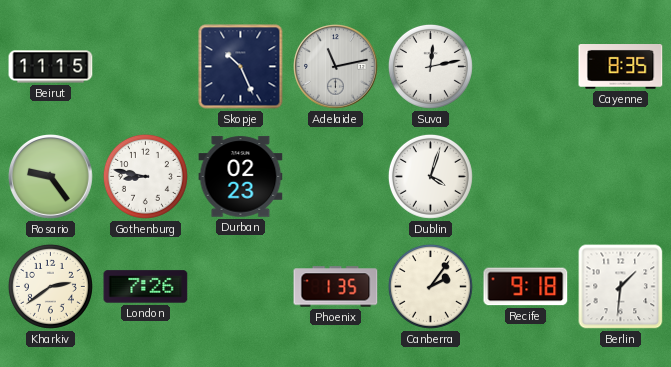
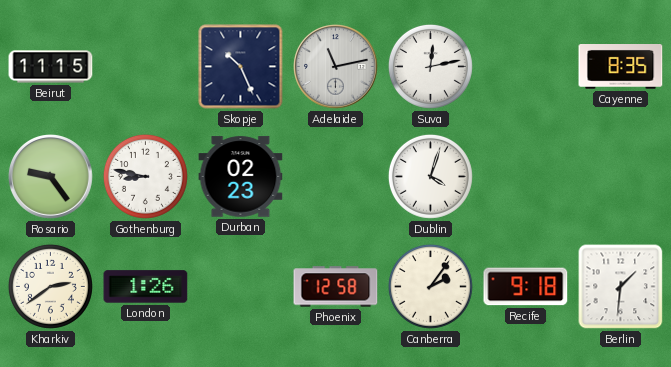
London: 7:26 -> 1:26
Phoenix: 1:35 -> 12:58
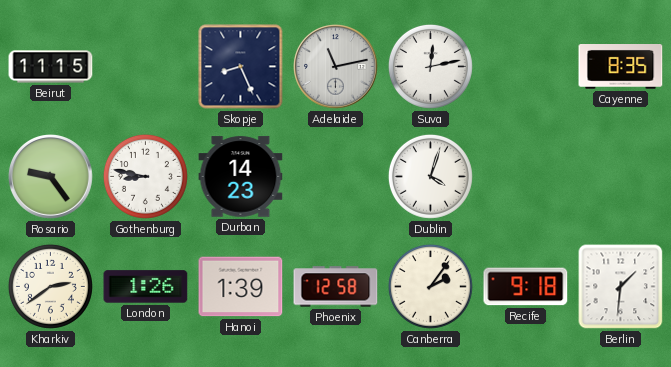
Skopje: 10:26 -> 8:26
Durban: 02:23 -> 14:23
Hanoi: none -> 1:39
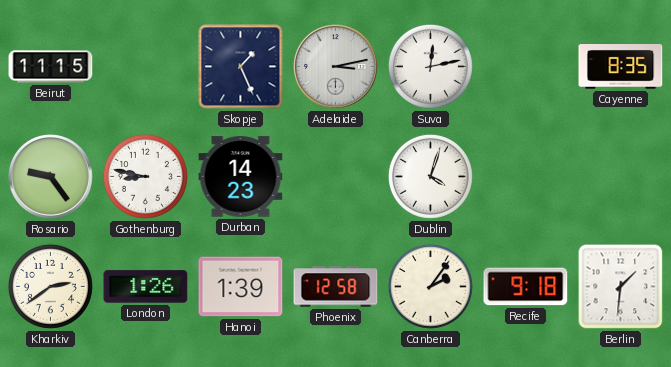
Skopje: 8:26 -> 1:26
Adelaide: 11:13 -> 3:13
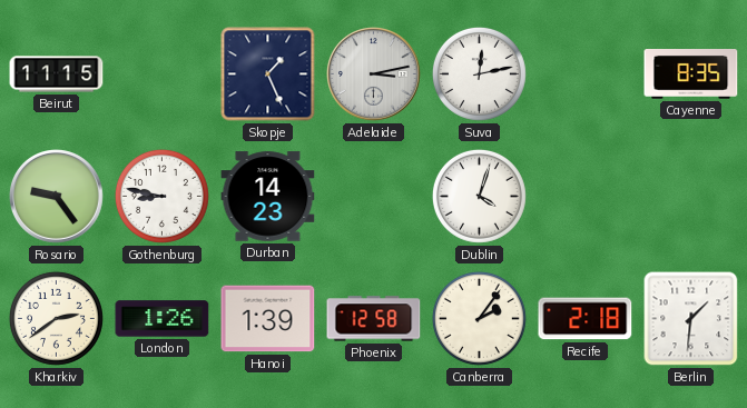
Recife: 9:18 -> 2:18
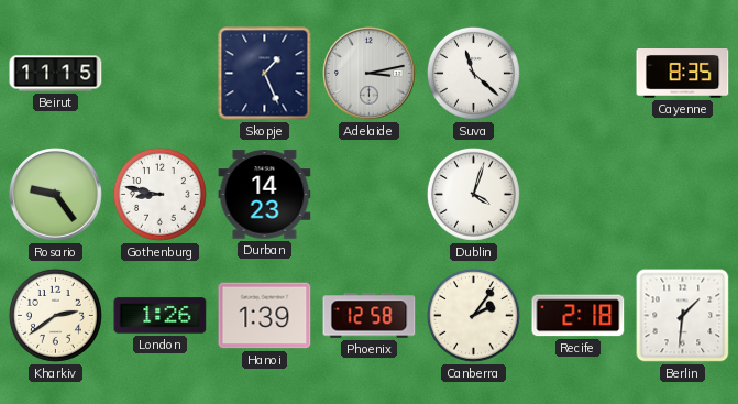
Suva: 12:13 -> 11:22
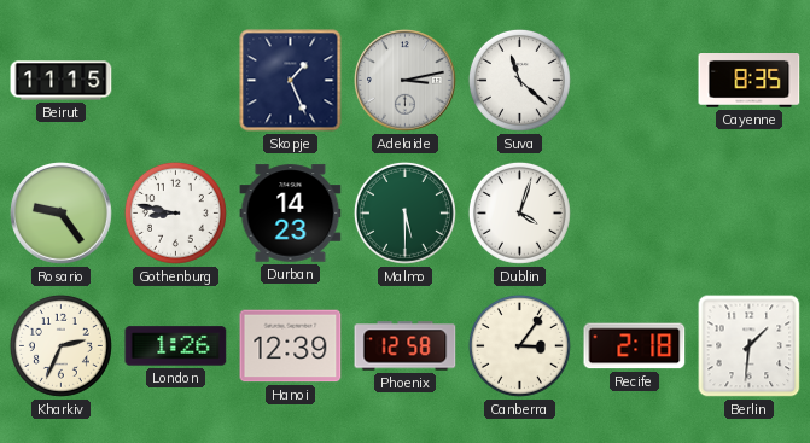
Malmo: none -> 5:30
Kharkiv: 2:39 -> 2:34
Hanoi: 1:39 -> 12:39
Canberra: 2:06 -> 3:06
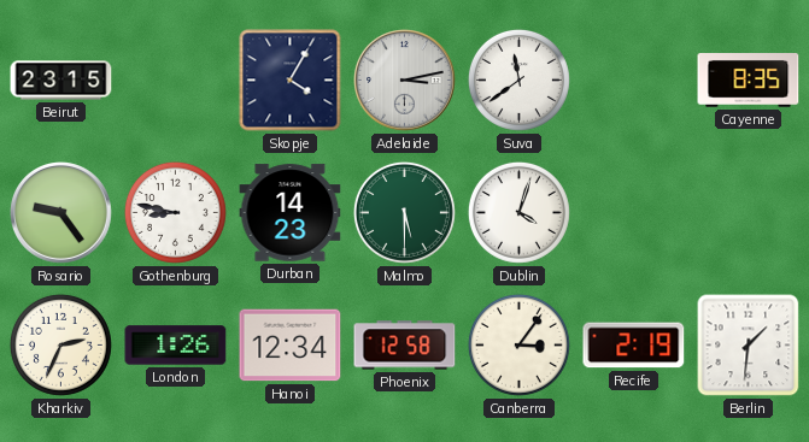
Beirut: 11:15 -> 23:15
Skopje: 1:26 -> 4:05
Suva: 11:22 -> 11:39
Hanoi: 12:39 -> 12:34
Recife: 2:18 -> 2:19
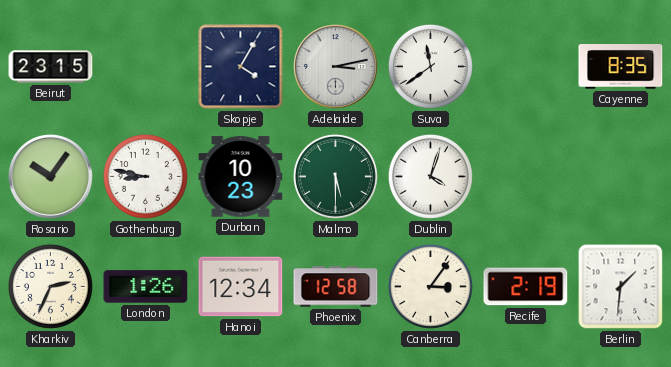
Rosario: 9:24 -> 10:06
Durban: 14:23 -> 10:23
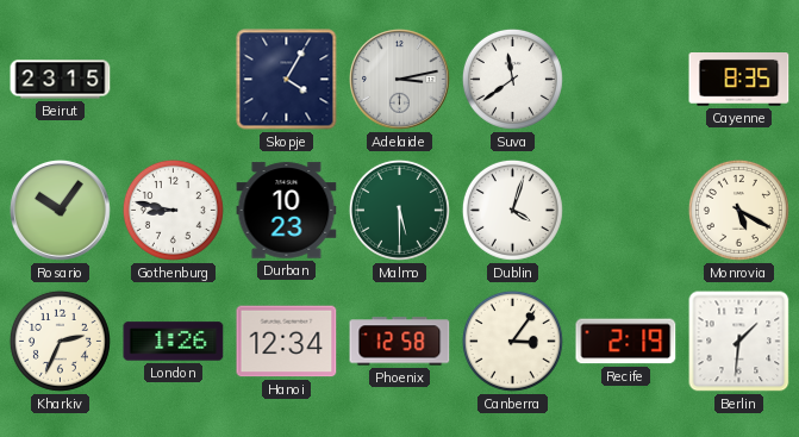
Monrovia: none -> 5:20
